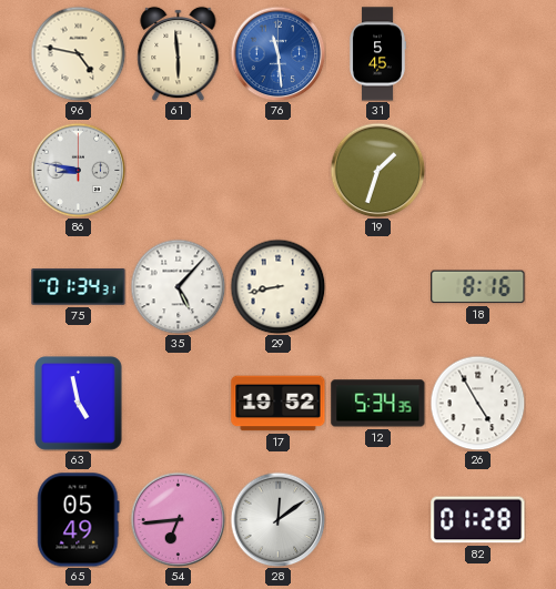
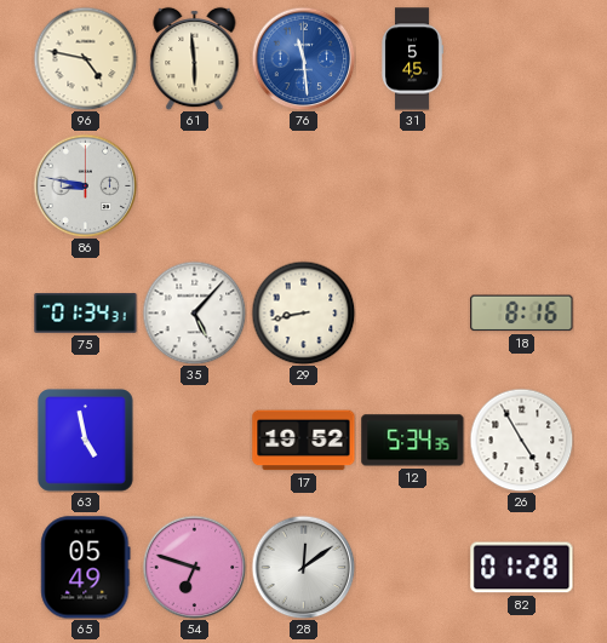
19: 1:33 -> none
54: 6:44 -> 6:48
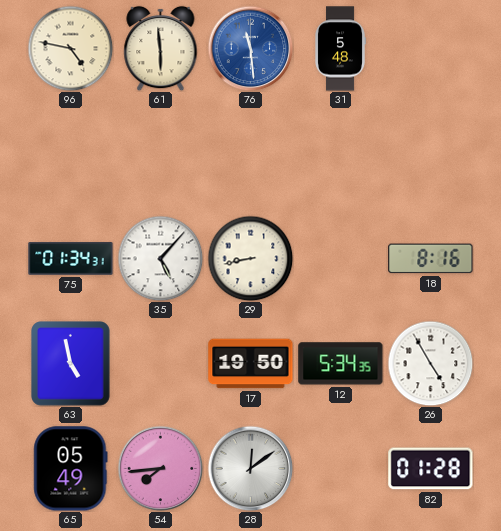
31: 5:45 -> 5:48
86: 8:47 -> none
17: 19:52 -> 19:50
54: 6:48 -> 7:44
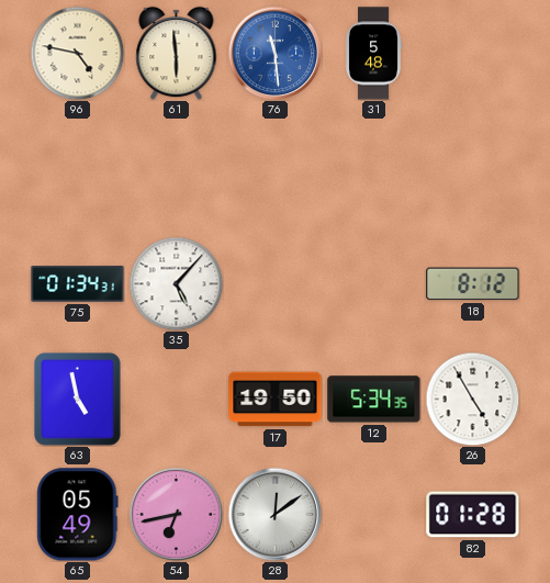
29: 8:43 -> none
18: 8:16 -> 8:12
54: 7:44 -> 6:43
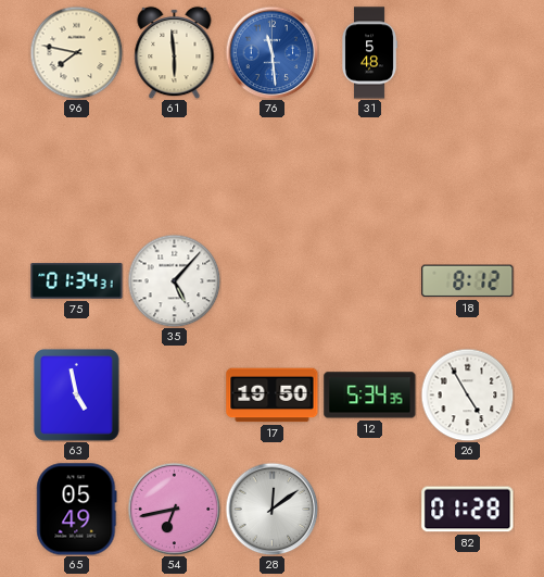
96: 4:47 -> 7:47
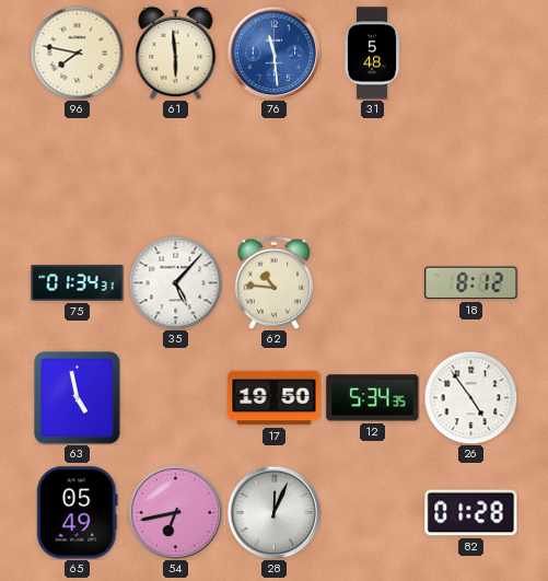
62: none -> 10:46
26: 4:55 -> 4:54
28: 12:09 -> 12:04
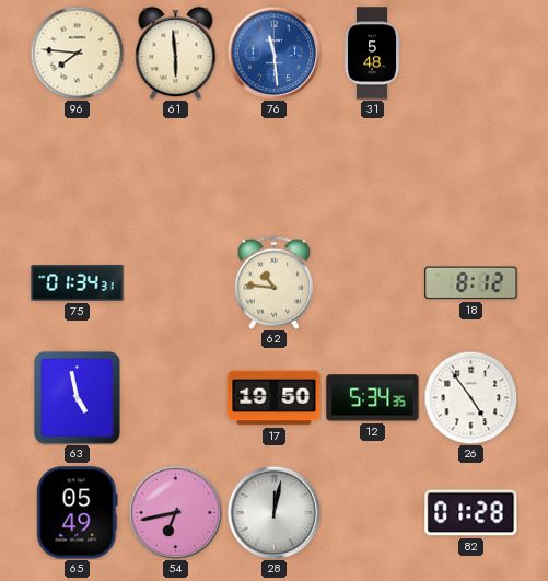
96: 7:47 -> 7:46
35: 5:07 -> none
28: 12:04 -> 12:02
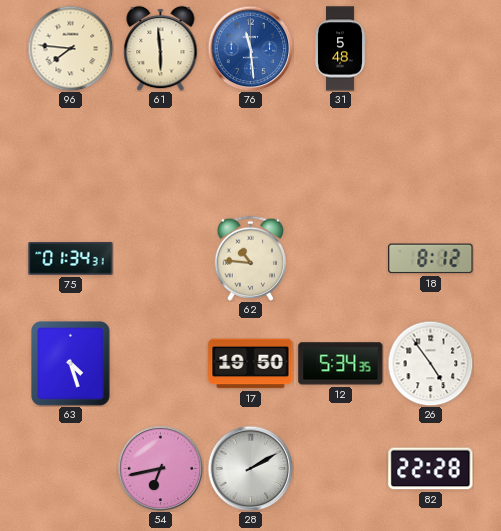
63: 4:58 -> 4:27
65: 05:49 -> none
28: 12:02 -> 2:10
82: 01:28 -> 22:28
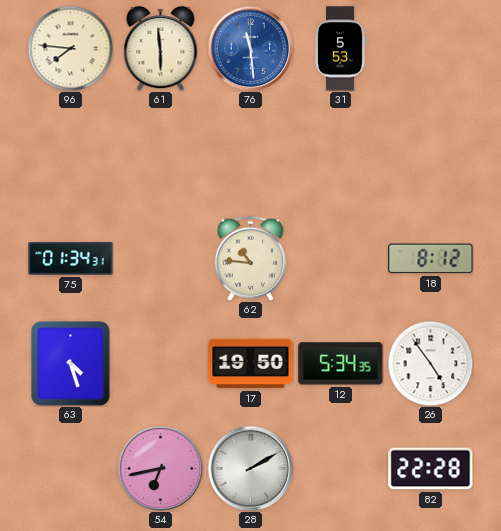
31: 5:48 -> 5:53
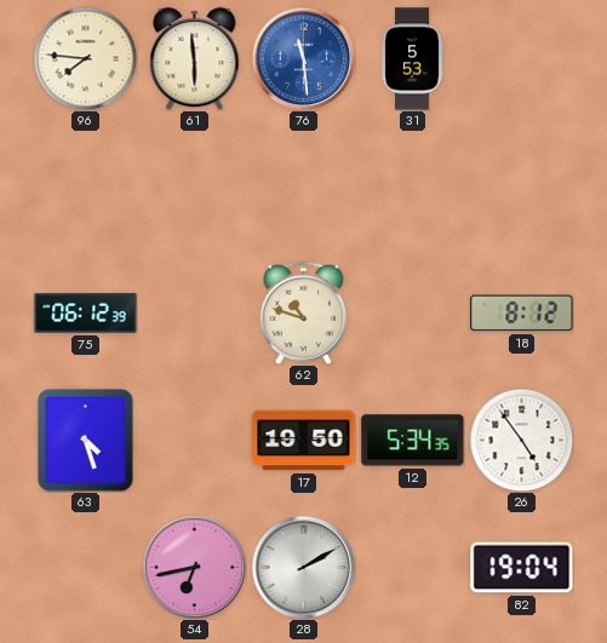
75: 01:34 -> 06:12
62: 10:46 -> 10:48
82: 22:28 -> 19:04
